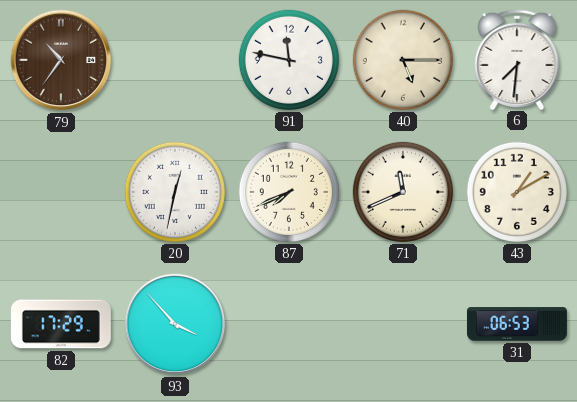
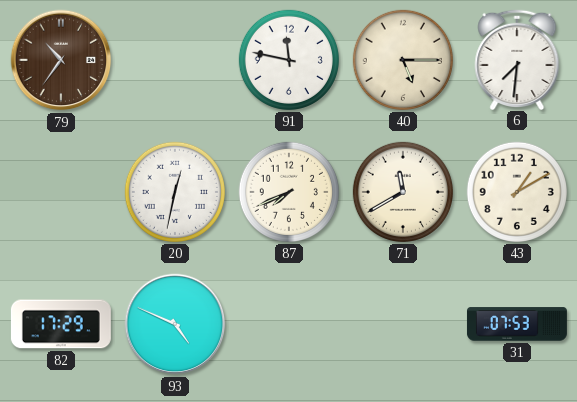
71: 11:41 -> 11:40
93: 3:53 -> 4:49
31: 06:53 -> 07:53
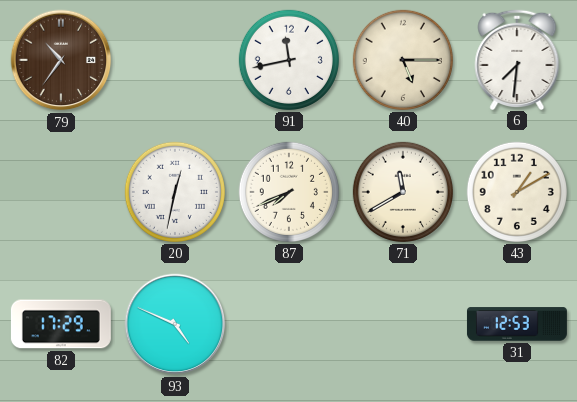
91: 11:47 -> 11:43
31: 07:53 -> 12:53
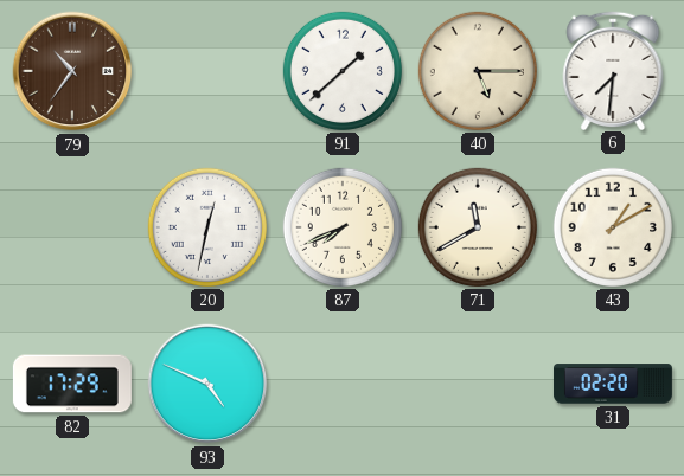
91: 11:43 -> 1:38
31: 12:53 -> 02:20
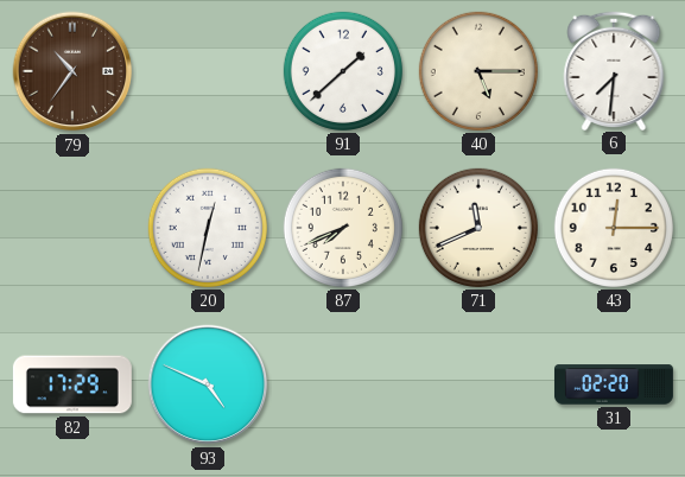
71: 11:40 -> 11:41
43: 1:10 -> 12:15
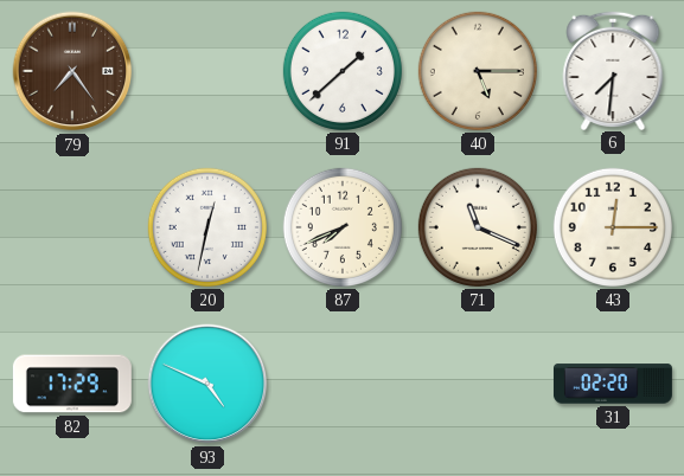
79: 10:36 -> 7:24
71: 11:41 -> 11:19
